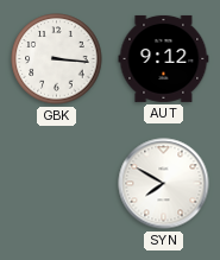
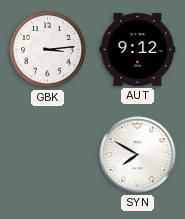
GBK: 3:16 -> 3:14
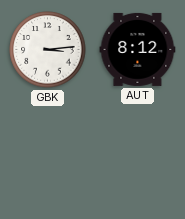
AUT: 9:12 -> 8:12
SYN: 7:50 -> none
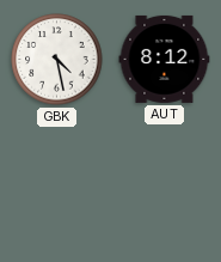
GBK: 3:14 -> 4:28
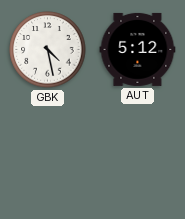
AUT: 8:12 -> 5:12
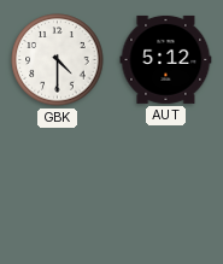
GBK: 4:28 -> 4:30
